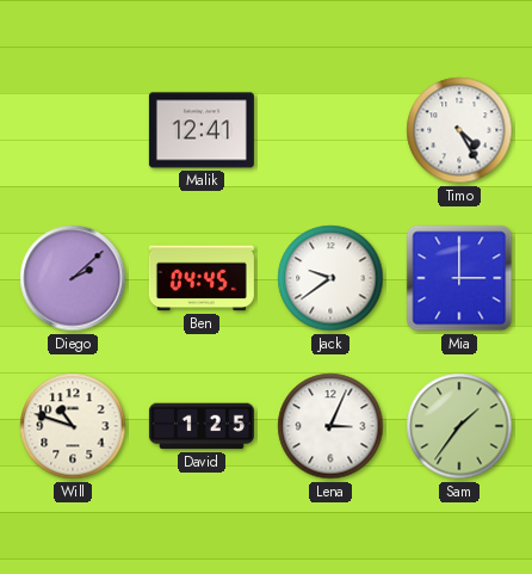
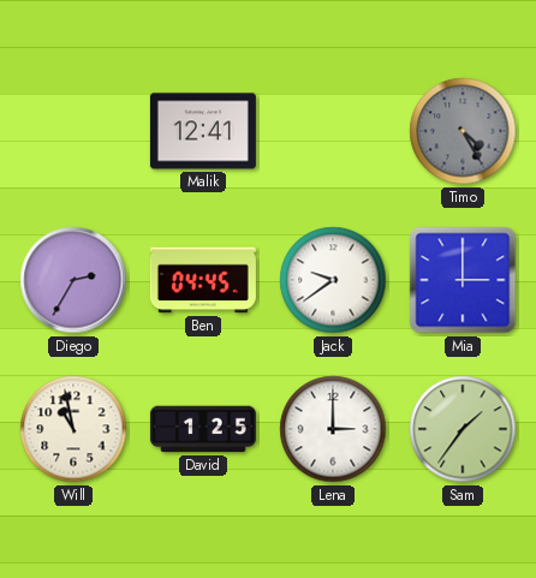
Timo dial: white -> grey
Diego: 2:08 -> 2:35
Will: 10:48 -> 10:58
Lena: 3:04 -> 3:00
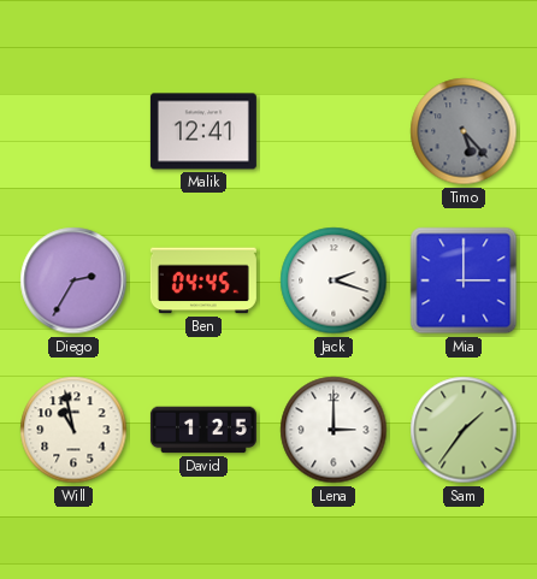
Timo: 4:25 -> 5:23
Jack: 9:39 -> 2:18
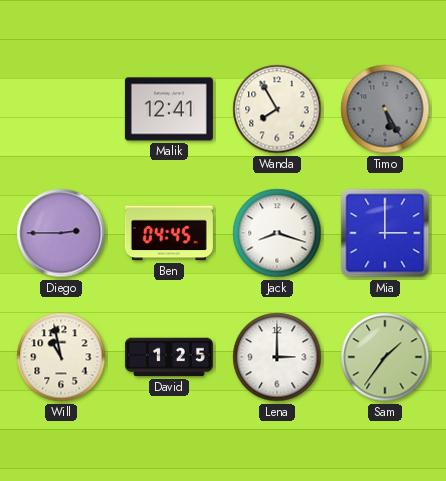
Wanda: none -> 7:55
Timo: 5:23 -> 5:25
Diego: 2:35 -> 2:45
Jack: 2:18 -> 8:18
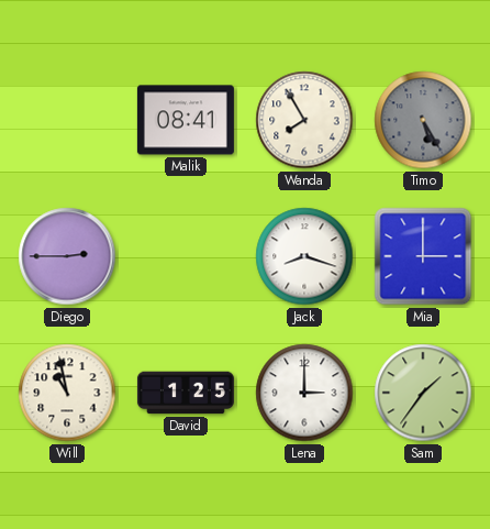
Malik: 12:41 -> 08:41
Ben: 04:45 -> none
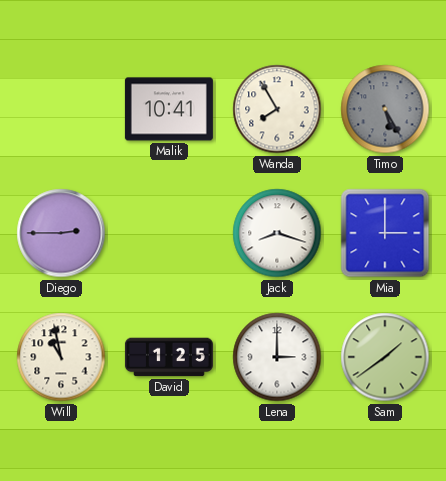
Malik: 08:41 -> 10:41
Sam: 1:36 -> 1:39
